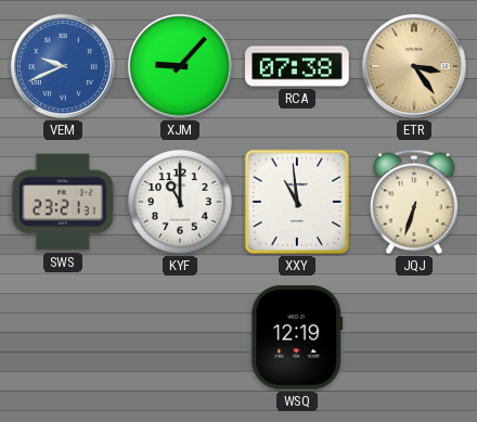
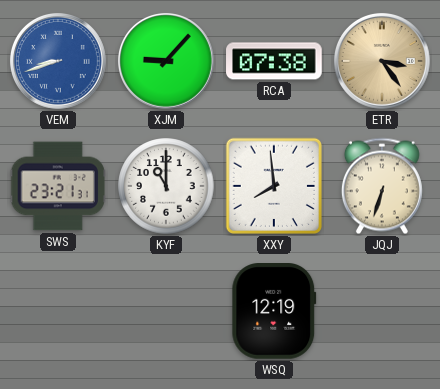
VEM: 9:41 -> 8:42
XXY: 10:59 -> 7:59
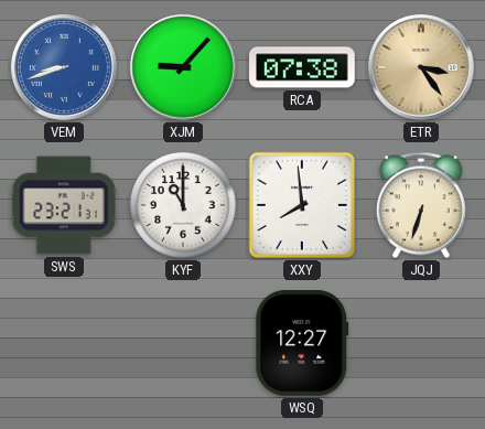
WSQ: 12:19 -> 12:27
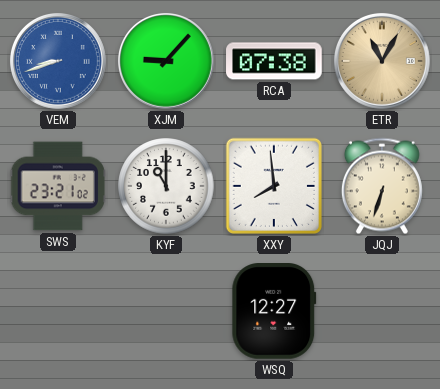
ETR: 3:24 -> 11:05
SWS: 23:21:31 -> 23:21:02
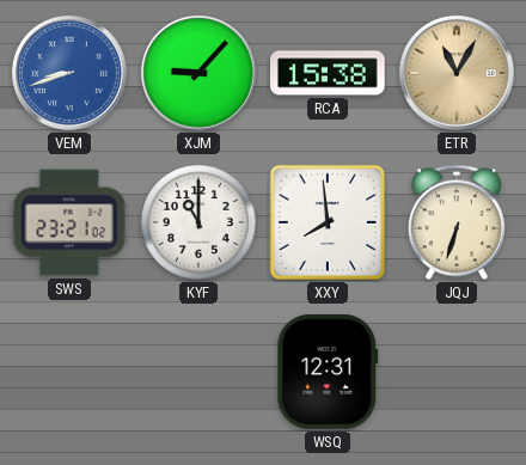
RCA: 07:38 -> 15:38
WSQ: 12:27 -> 12:31
